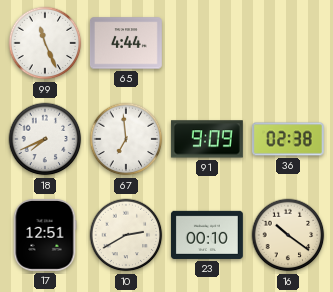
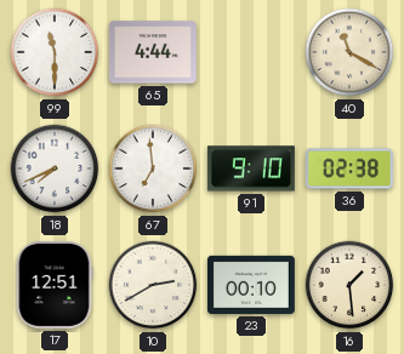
99: 11:26 -> 11:30
40: none -> 11:20
91: 9:09 -> 9:10
16: 10:21 -> 1:29
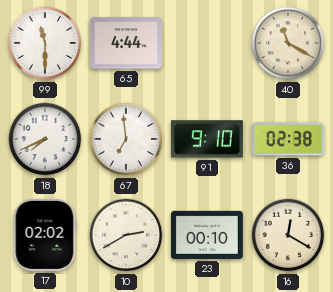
17: 12:51 -> 02:02
16: 1:29 -> 12:20
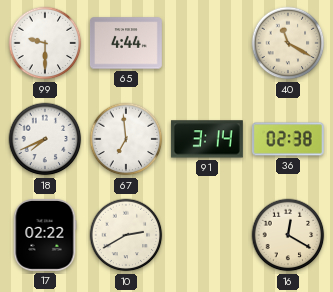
99: 11:30 -> 9:30
91: 9:10 -> 3:14
17: 02:02 -> 02:22
23: 00:10 -> none
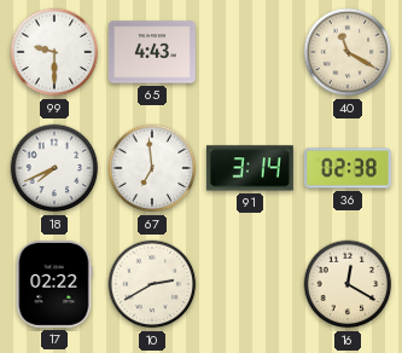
65: 4:44 -> 4:43
